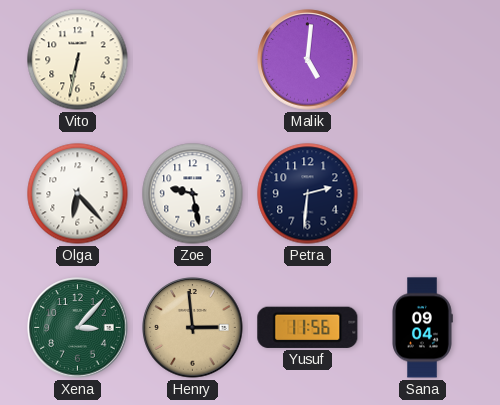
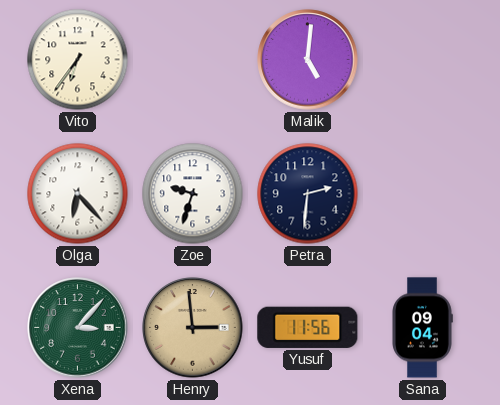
Vito: 6:32 -> 6:36
Zoe: 9:28 -> 9:33
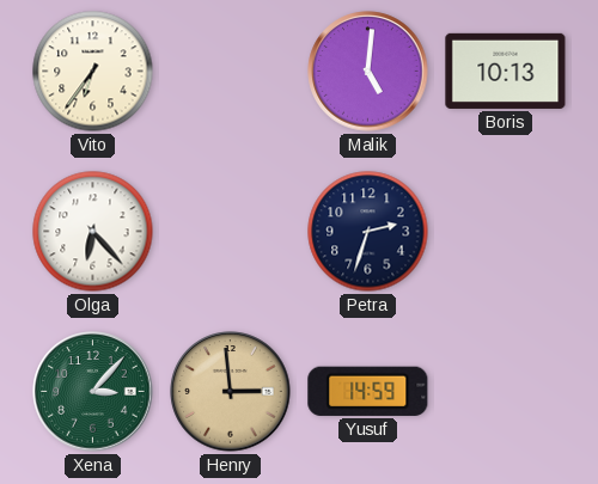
Boris: none -> 10:13
Zoe: 9:33 -> none
Petra: 2:31 -> 2:33
Yusuf: 11:56 -> 14:59
Sana: 09:04 -> none
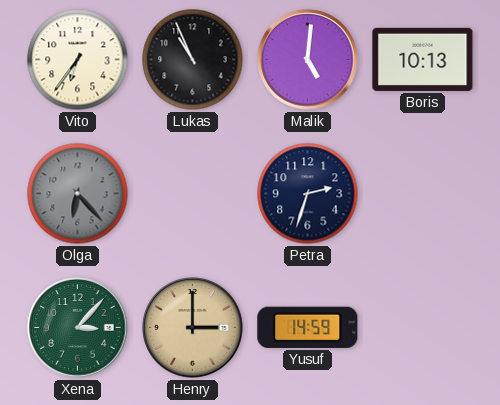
Lukas: none -> 10:56
Olga dial: white -> grey
Henry: 2:59 -> 3:00
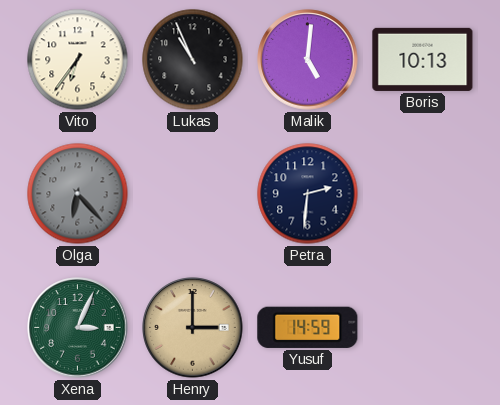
Petra: 2:33 -> 2:31
Xena: 3:07 -> 3:04
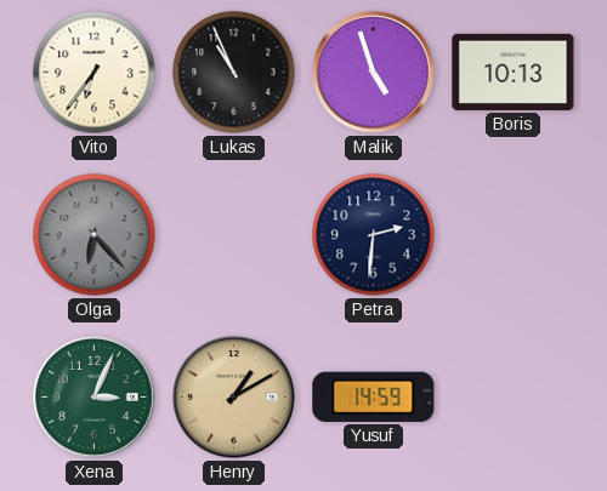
Malik: 5:01 -> 4:57
Henry: 3:00 -> 1:10
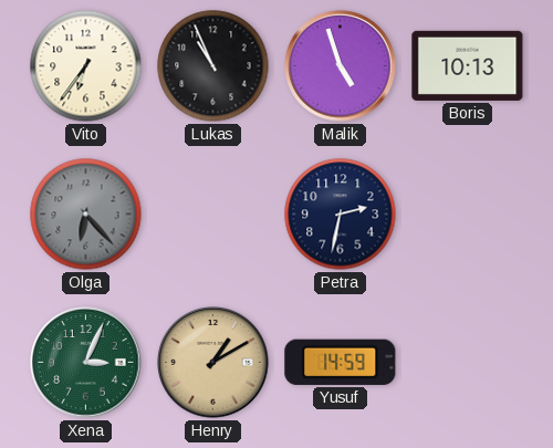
Petra: 2:31 -> 2:32
